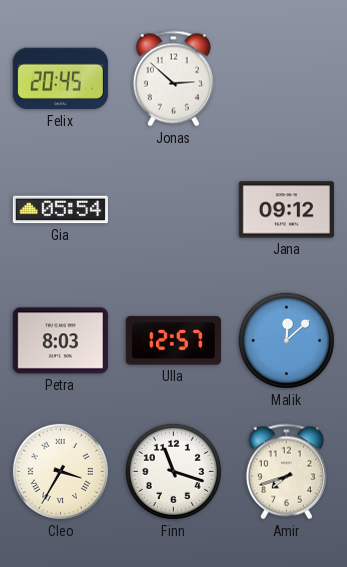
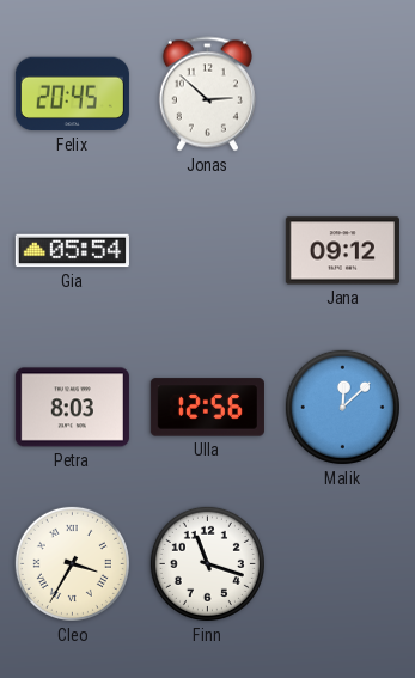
Ulla: 12:57 -> 12:56
Amir: 7:42 -> none
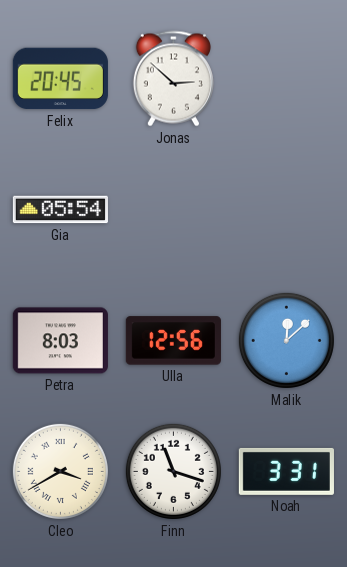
Jana: 09:12 -> none
Cleo: 3:35 -> 3:40
Noah: none -> 3:31
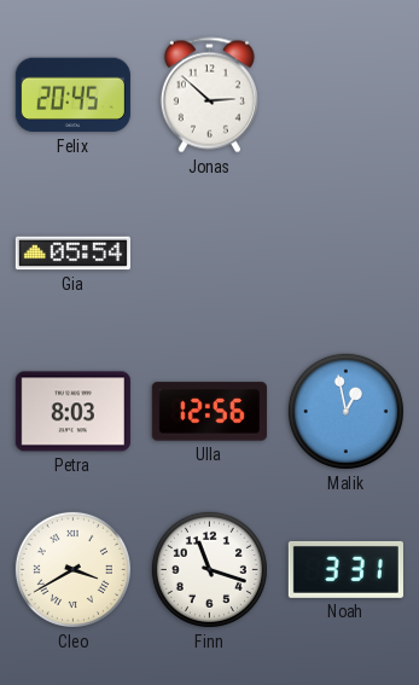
Malik: 12:08 -> 12:58
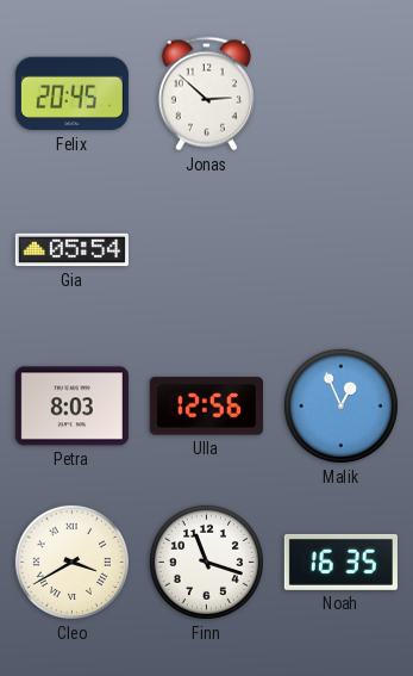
Malik: 12:58 -> 12:56
Noah: 3:31 -> 16:35
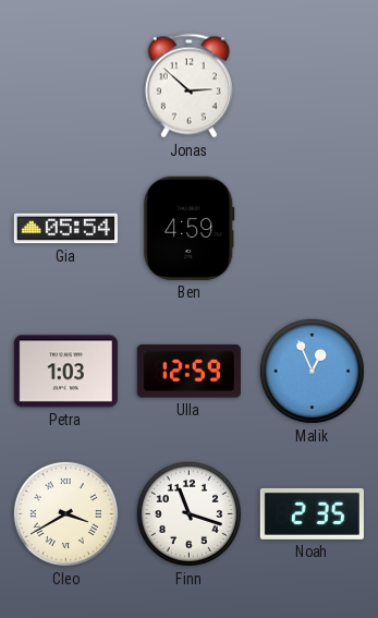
Felix: 20:45 -> none
Ben: none -> 4:59
Petra: 8:03 -> 1:03
Ulla: 12:56 -> 12:59
Noah: 16:35 -> 2:35
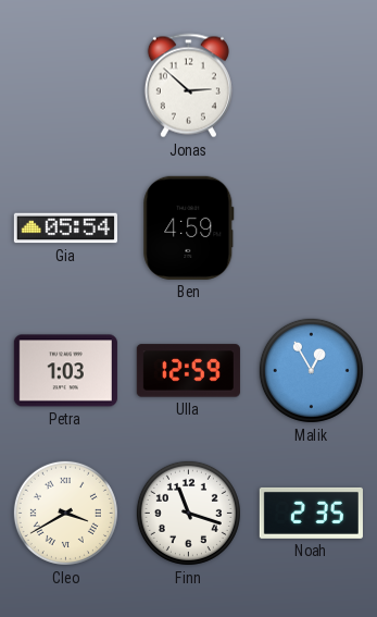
Malik: 12:56 -> 12:55
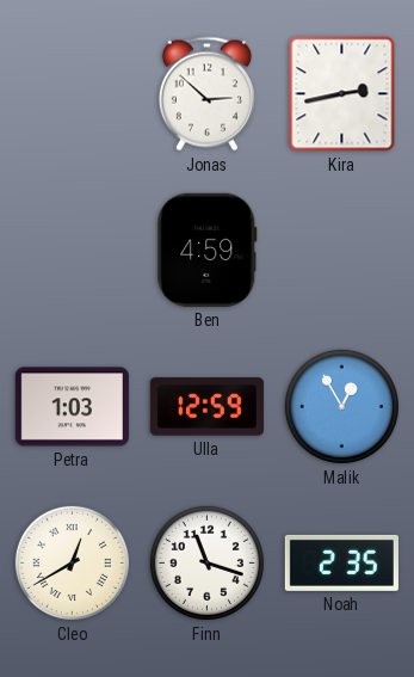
Kira: none -> 2:43
Gia: 05:54 -> none
Cleo: 3:40 -> 12:40
